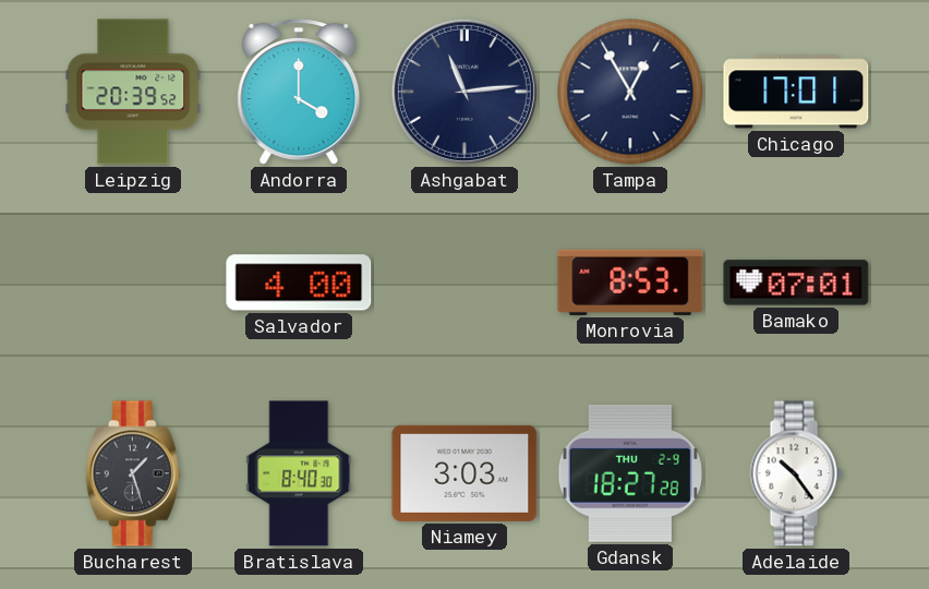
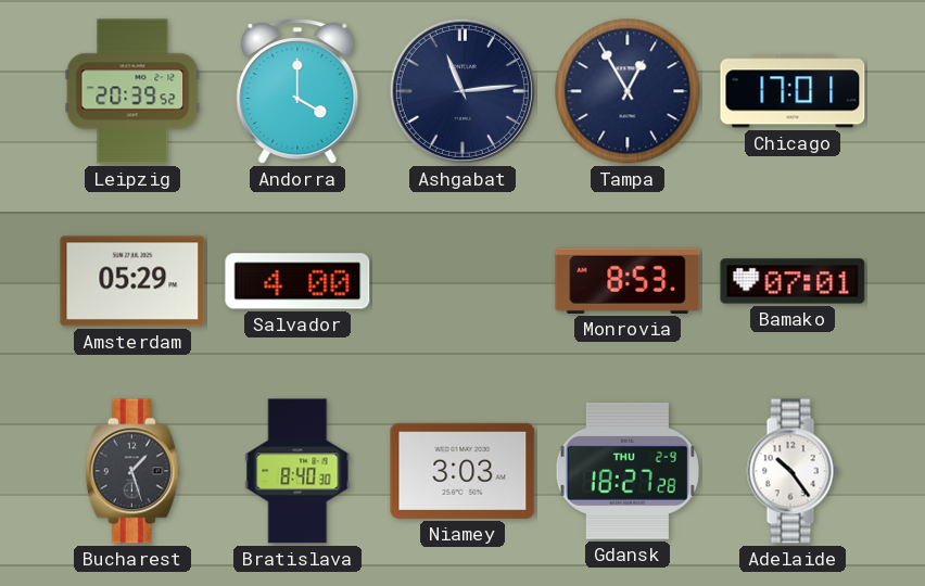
Amsterdam: none -> 05:29
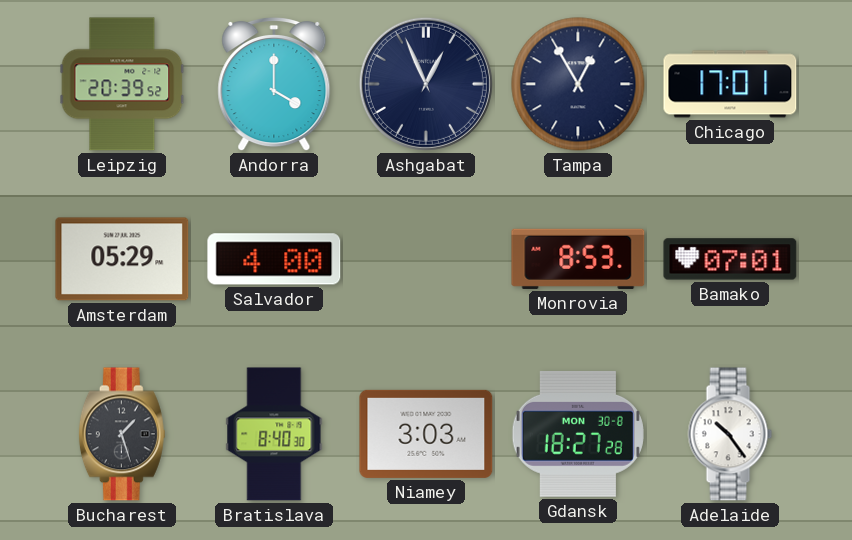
Ashgabat: 11:14 -> 12:56
Gdansk date: THU 2-9 -> MON 30-8
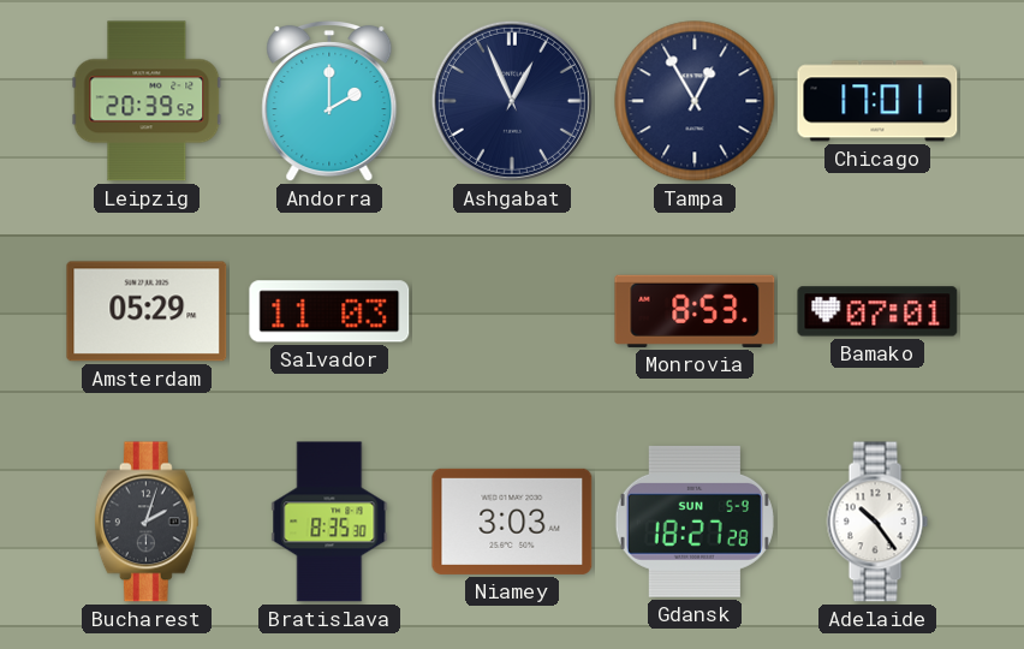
Andorra: 4:00 -> 2:00
Salvador: 4:00 -> 11:03
Bucharest: 1:27 -> 2:03
Bratislava: 8:40 -> 8:35
Gdansk date: MON 30-8 -> SUN 5-9
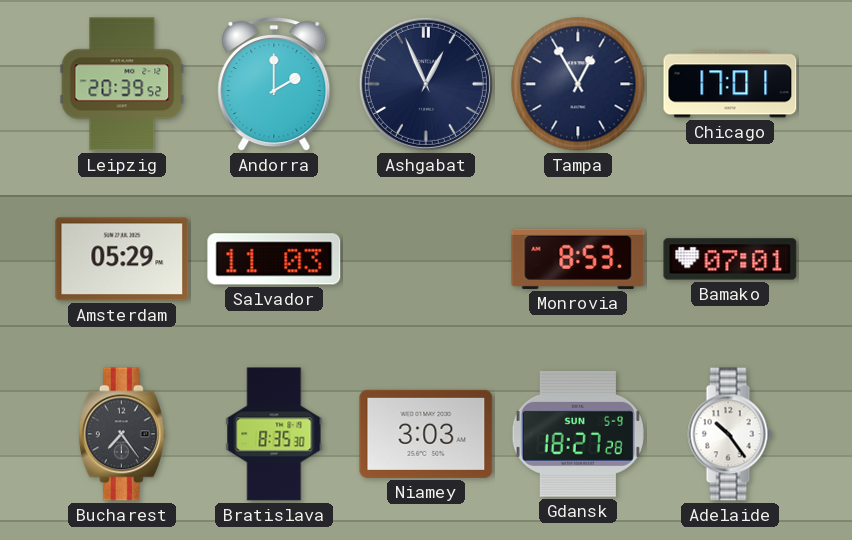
Bucharest: 2:03 -> 7:24
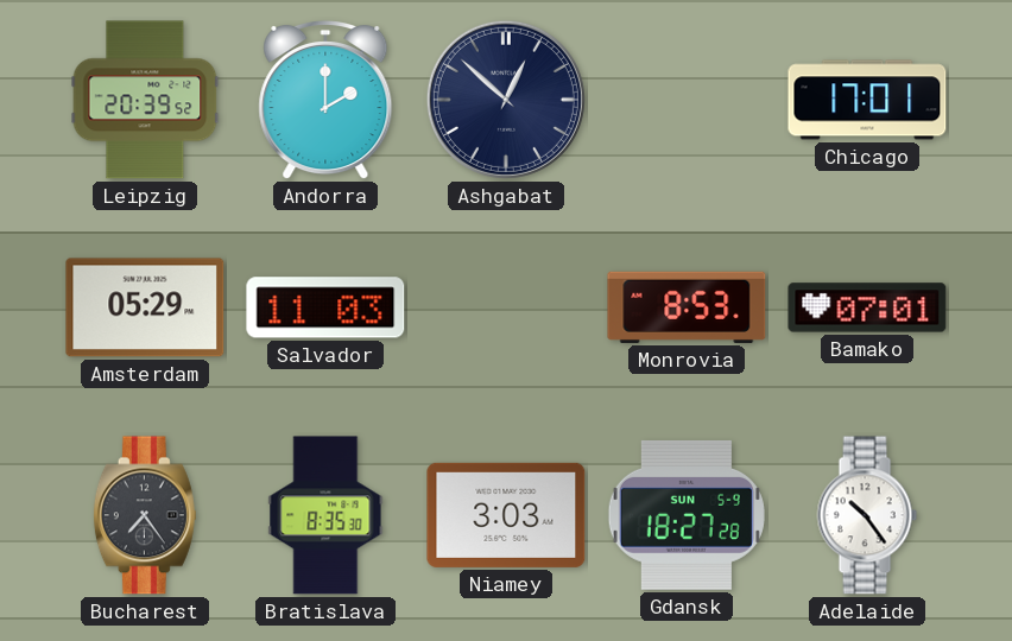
Ashgabat: 12:56 -> 12:52
Tampa: 12:55 -> none
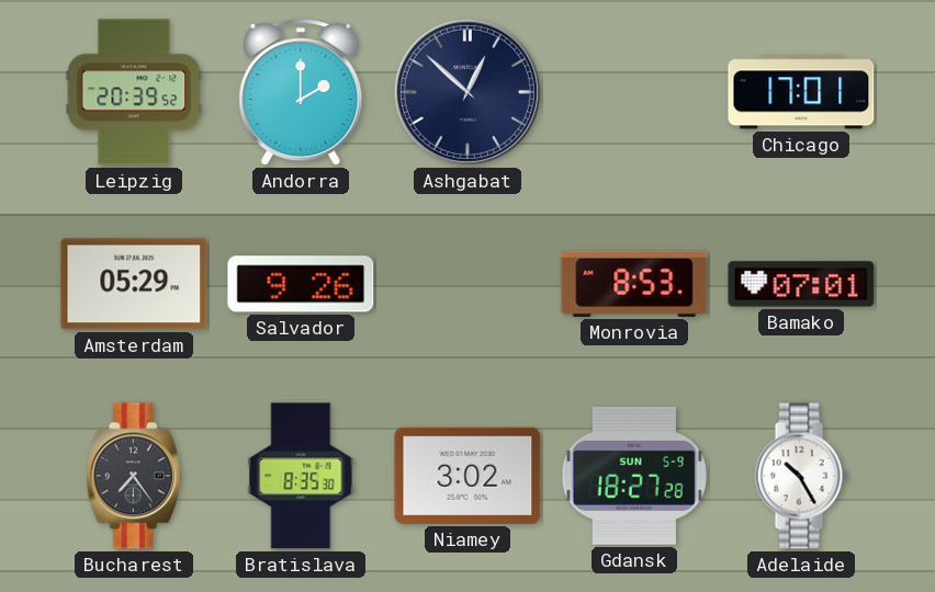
Salvador: 11:03 -> 9:26
Niamey: 3:03 -> 3:02
Adelaide: 10:24 -> 10:25
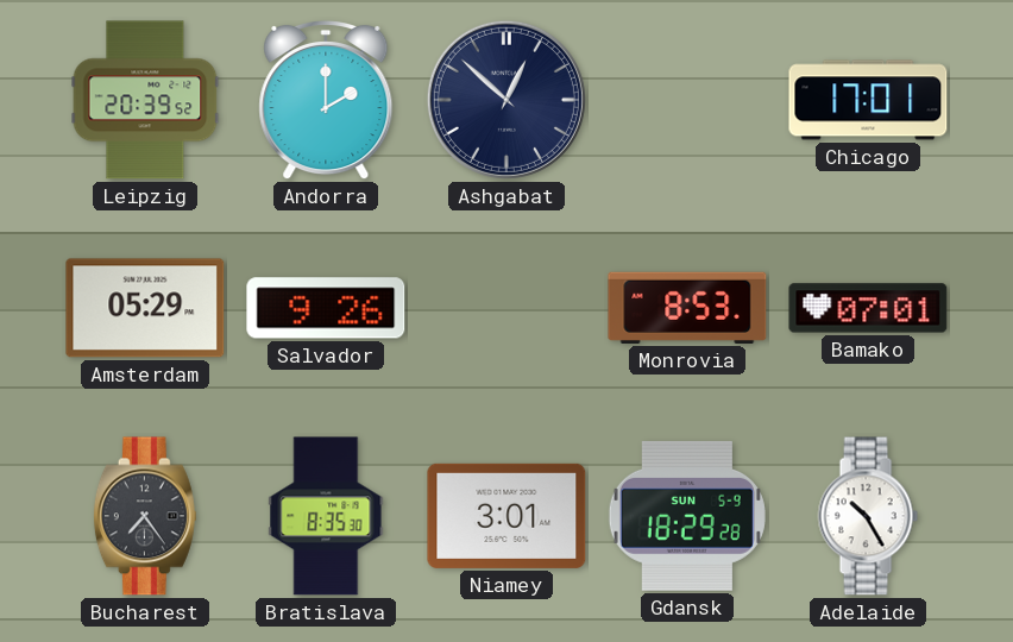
Niamey: 3:02 -> 3:01
Gdansk: 18:27 -> 18:29
